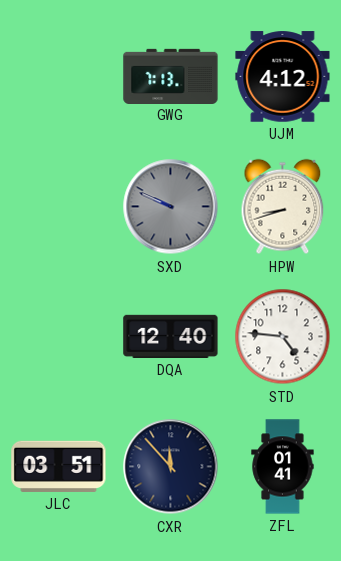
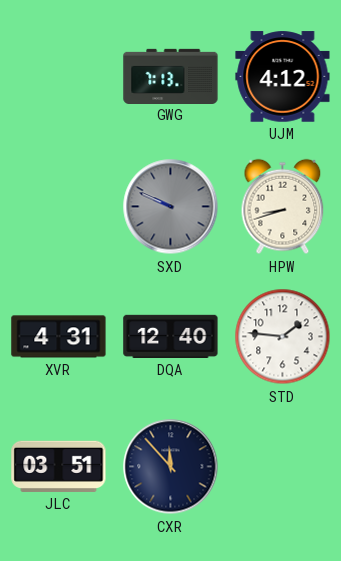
XVR: none -> 4:31
STD: 4:46 -> 1:46
ZFL: 01:41 -> none
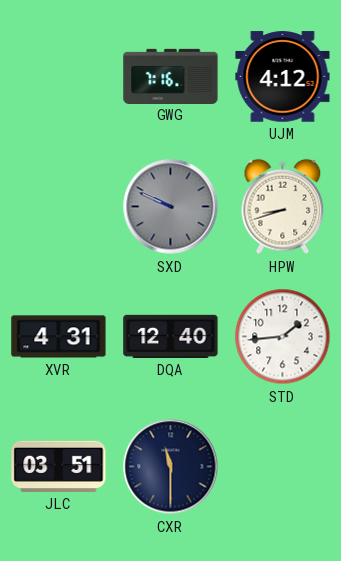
GWG: 7:13 -> 7:16
STD: 1:46 -> 1:44
CXR: 11:53 -> 11:30
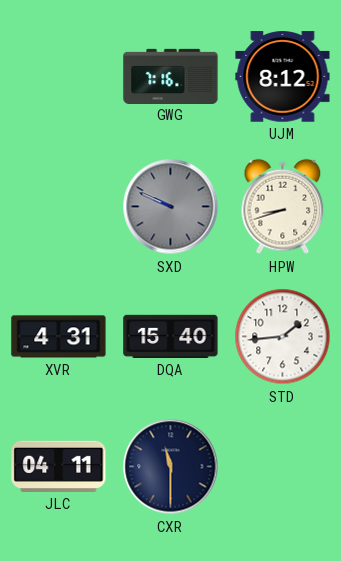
UJM: 4:12 -> 8:12
DQA: 12:40 -> 15:40
JLC: 03:51 -> 04:11
